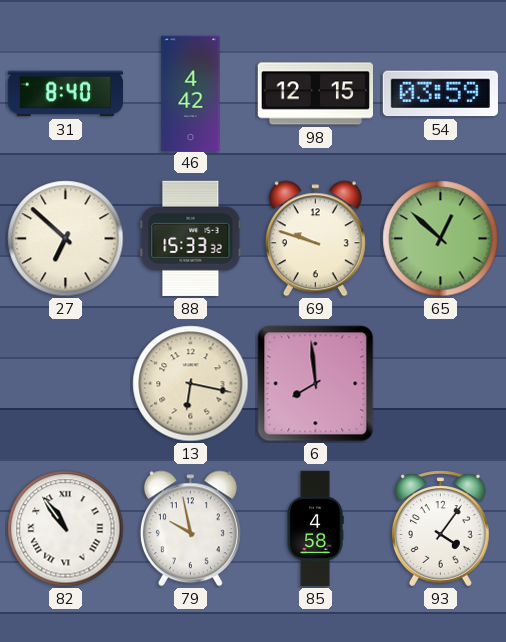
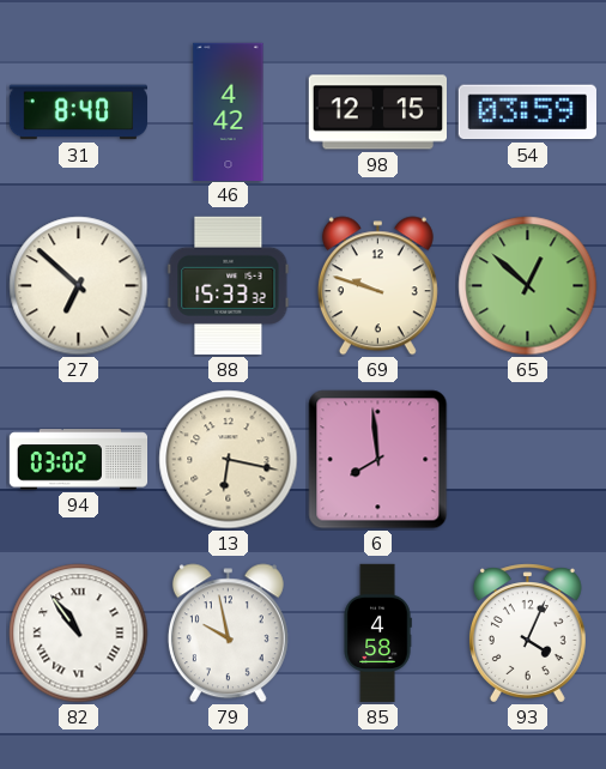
94: none -> 03:02
93: 4:06 -> 4:04
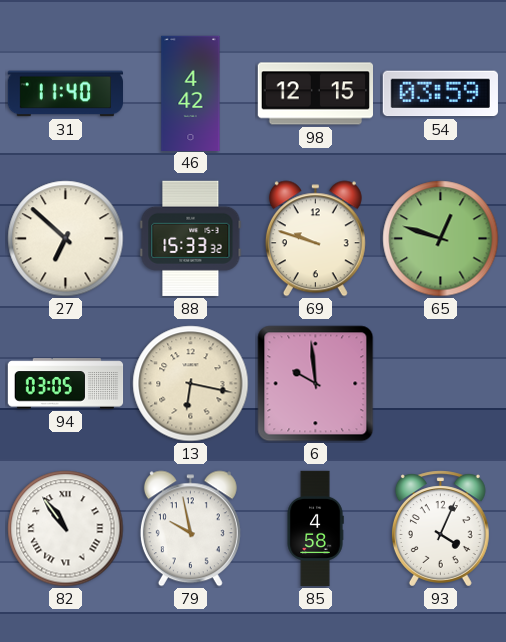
31: 8:40 -> 11:40
65: 12:52 -> 12:48
94: 03:02 -> 03:05
6: 7:59 -> 9:59
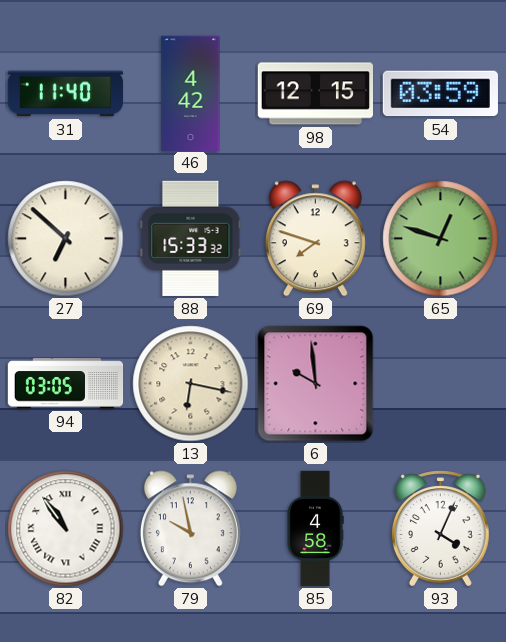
69: 9:48 -> 7:48
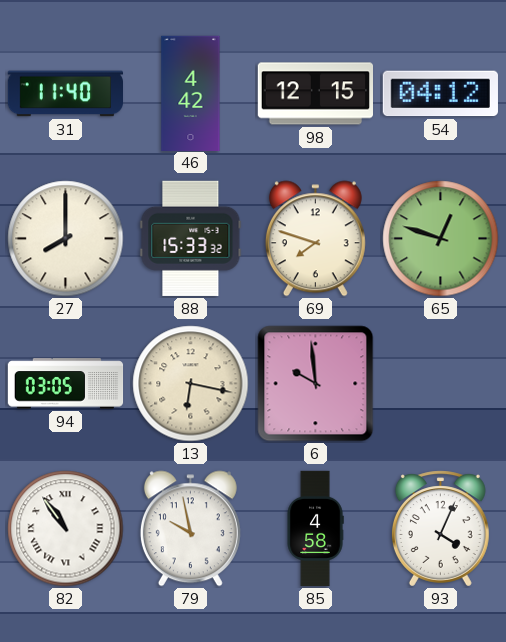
54: 03:59 -> 04:12
27: 6:52 -> 8:00
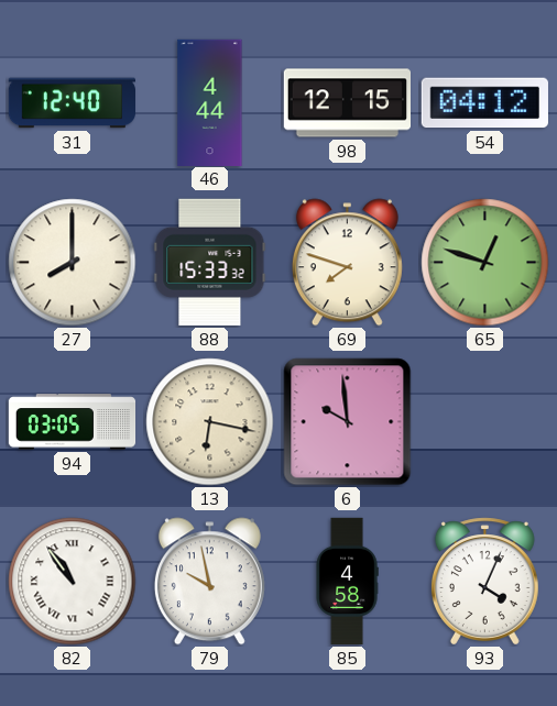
31: 11:40 -> 12:40
46: 4:42 -> 4:44
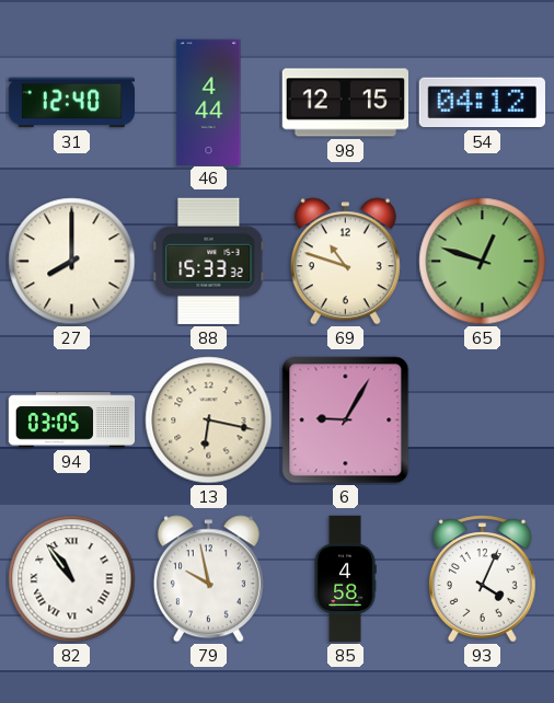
69: 7:48 -> 10:48
6: 9:59 -> 9:05
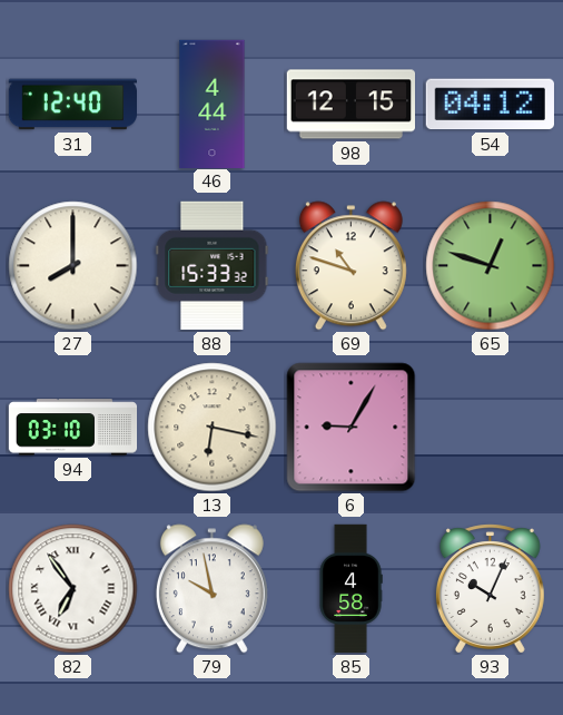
94: 03:05 -> 03:10
82: 10:54 -> 6:54
93: 4:04 -> 10:04
